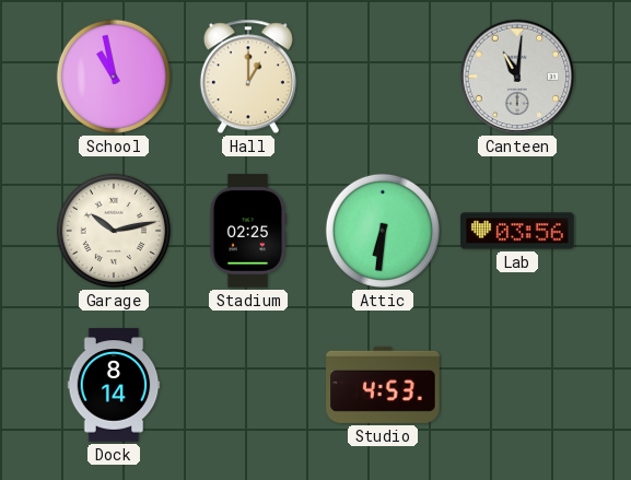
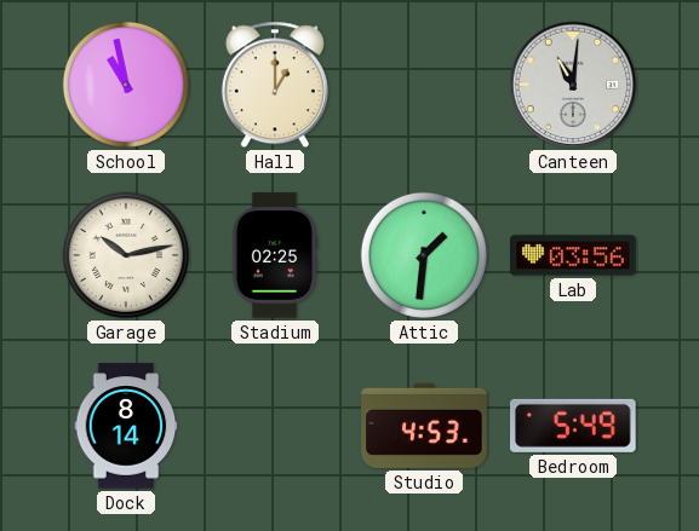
Attic: 6:31 -> 1:31
Bedroom: none -> 5:49
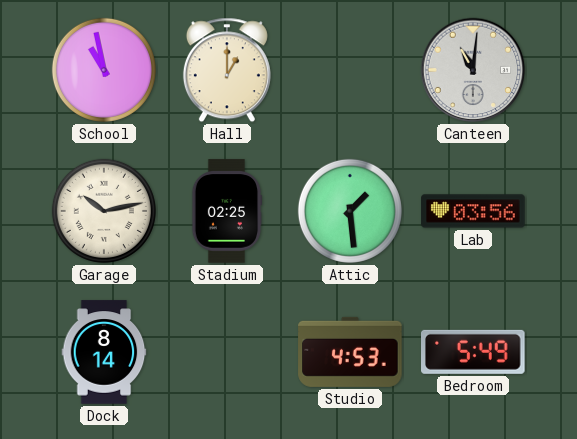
Attic: 1:31 -> 1:29
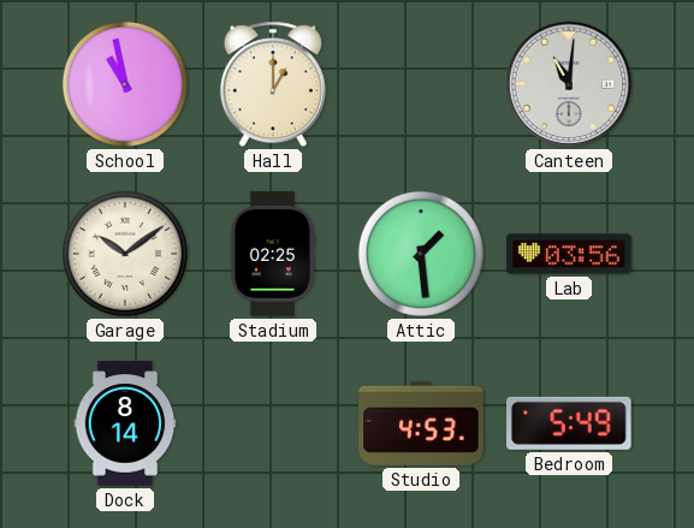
Garage: 10:13 -> 10:09
